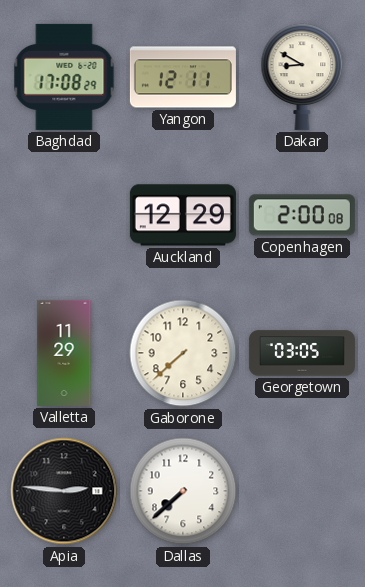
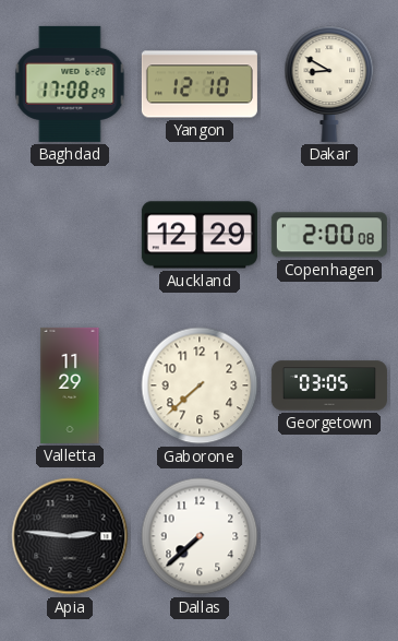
Yangon: 12:11 -> 12:10
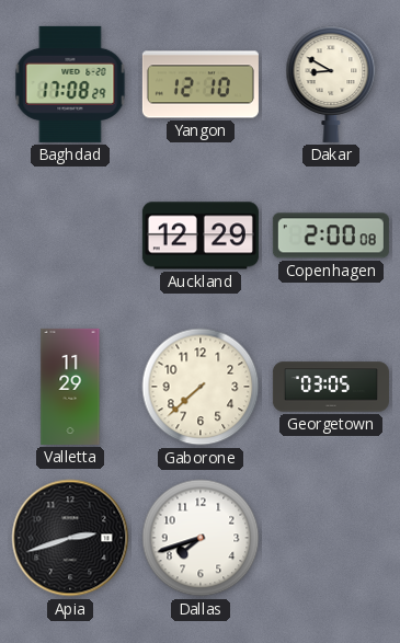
Apia: 2:46 -> 2:42
Dallas: 7:38 -> 7:42
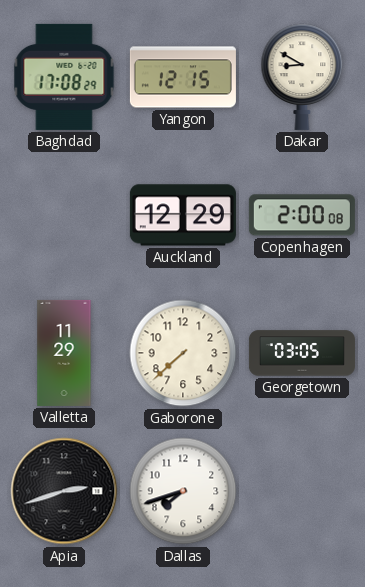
Yangon: 12:10 -> 12:15
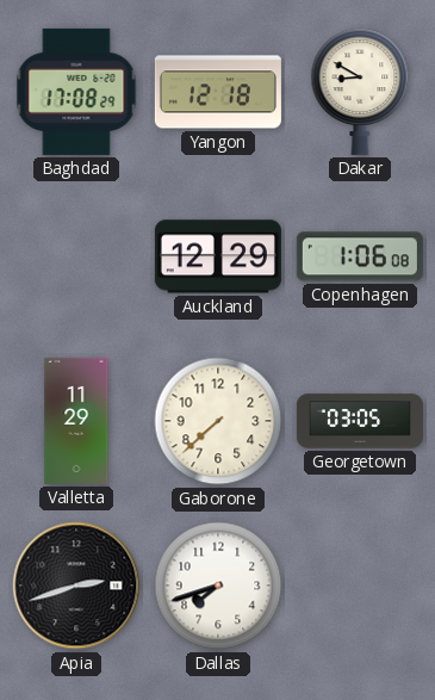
Yangon: 12:15 -> 12:18
Copenhagen: 2:00 -> 1:06
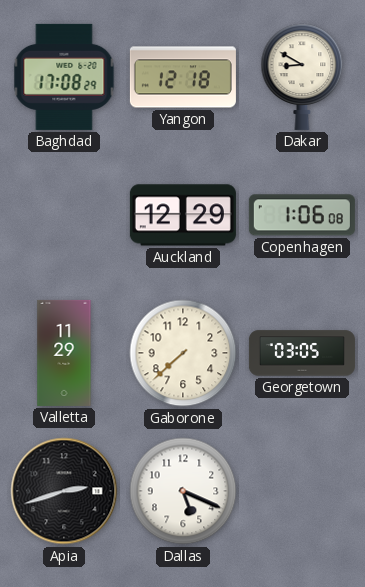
Dallas: 7:42 -> 5:19
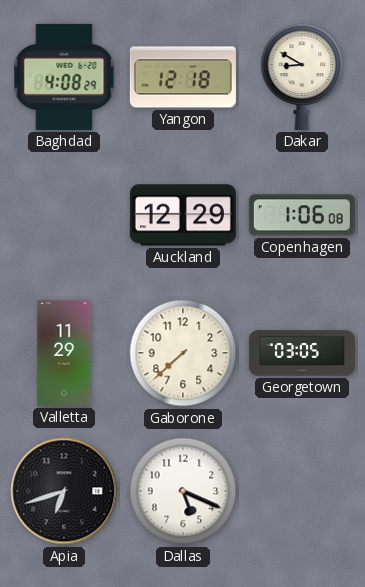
Baghdad: 17:08 -> 4:08
Apia: 2:42 -> 6:42
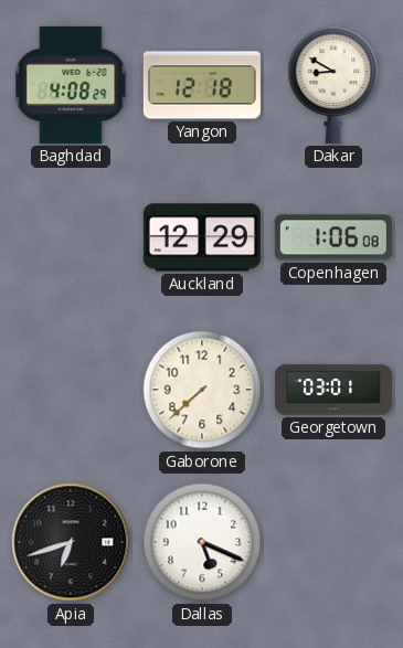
Valletta: 11:29 -> none
Georgetown: 03:05 -> 03:01
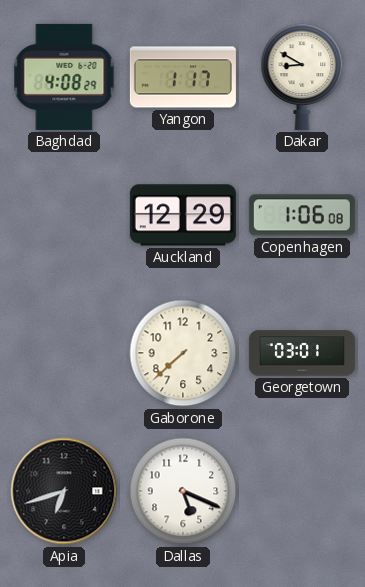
Yangon: 12:18 -> 1:17
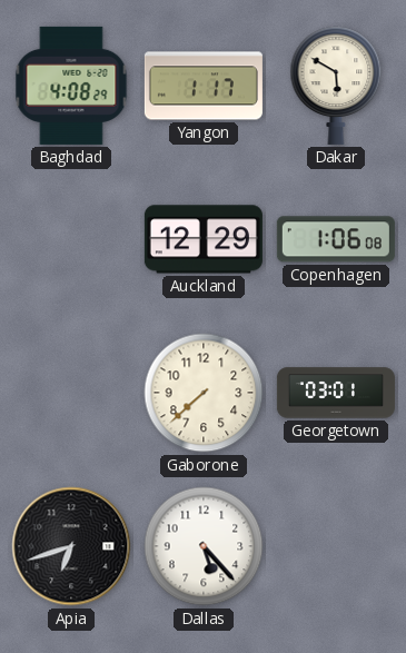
Dakar: 8:50 -> 5:50
Dallas: 5:19 -> 5:23
